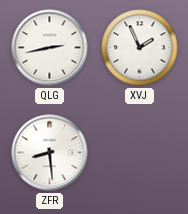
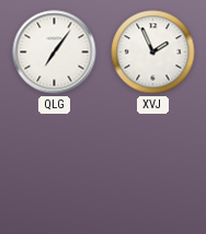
QLG: 2:43 -> 7:06
ZFR: 8:29 -> none
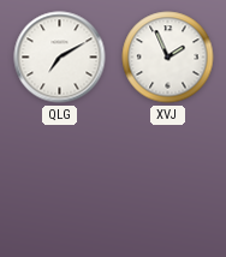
QLG: 7:06 -> 7:10
